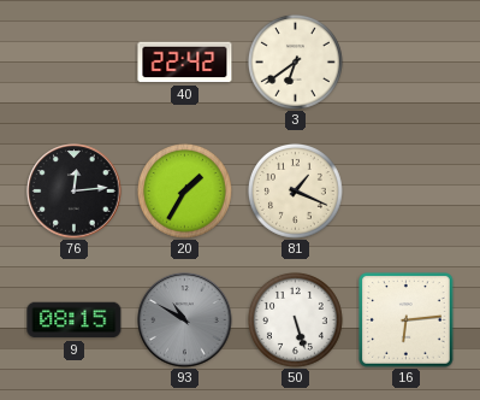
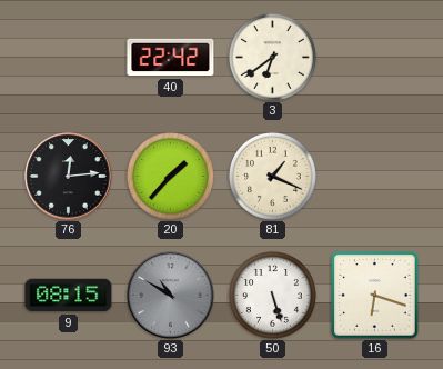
20: 1:35 -> 1:37
16: 6:14 -> 6:18
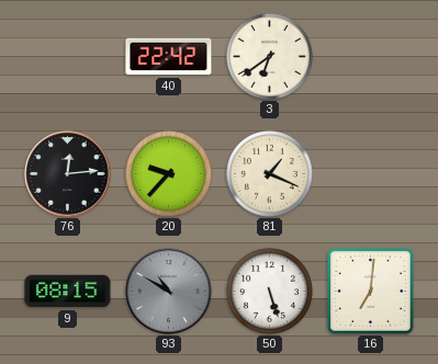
20: 1:37 -> 9:37
16: 6:18 -> 7:01
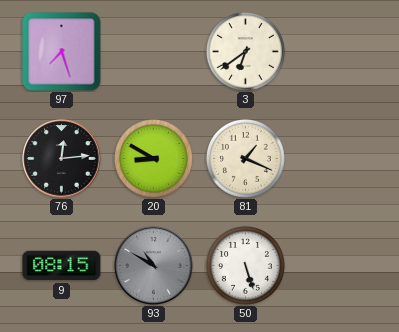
97: none -> 7:27
40: 22:42 -> none
20: 9:37 -> 8:50
16: 7:01 -> none
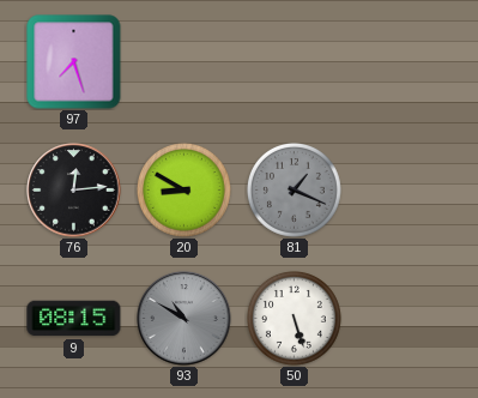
3: 6:39 -> none
81 dial: cream -> grey
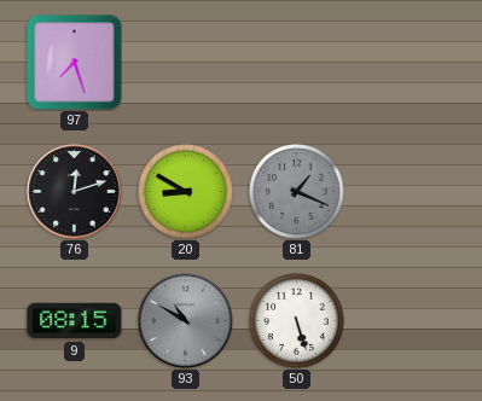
76: 12:14 -> 12:12
